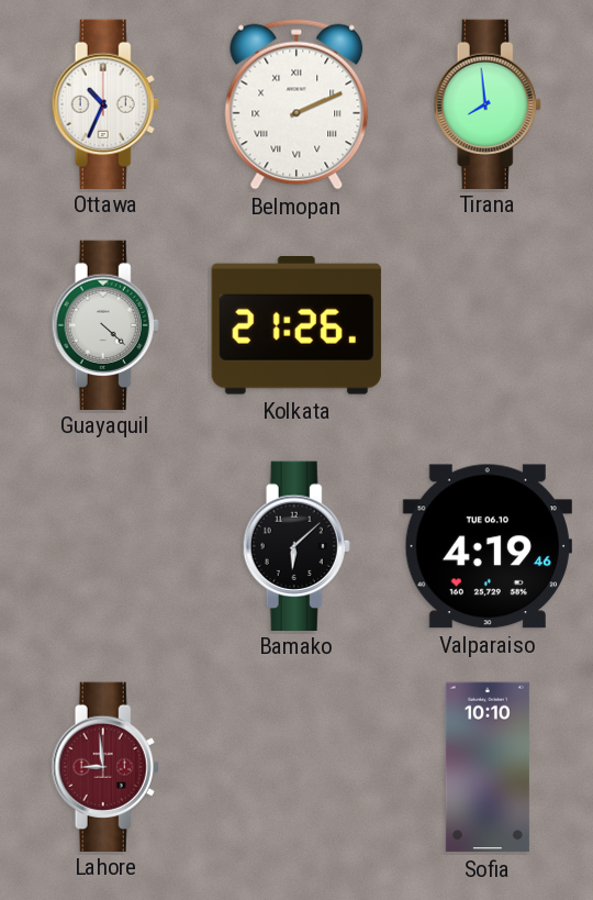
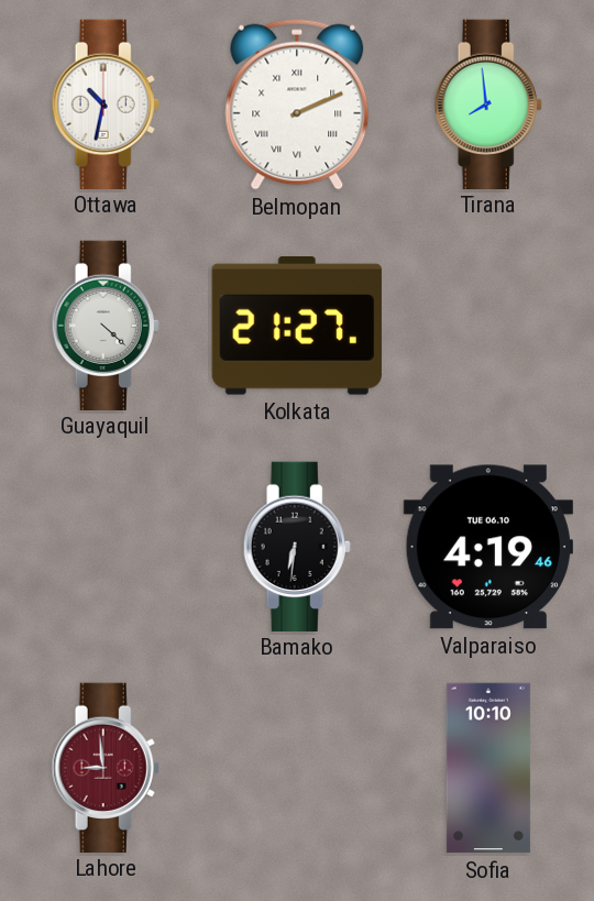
Ottawa: 10:34 -> 10:32
Kolkata: 21:26 -> 21:27
Bamako: 6:08 -> 6:31
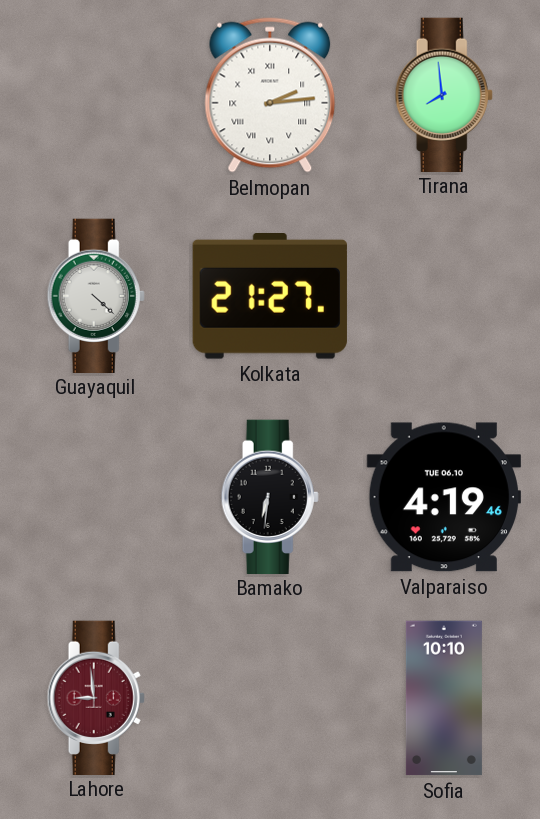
Ottawa: 10:32 -> none
Belmopan: 2:11 -> 2:14
